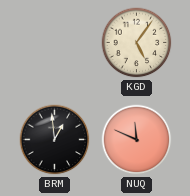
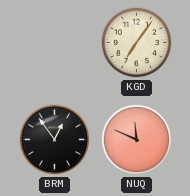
KGD: 5:06 -> 7:06
BRM: 12:59 -> 12:54
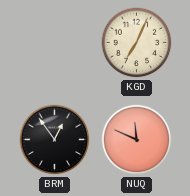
KGD: 7:06 -> 7:04
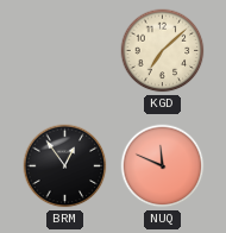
KGD: 7:04 -> 7:08
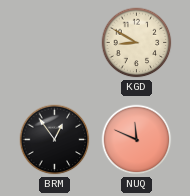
KGD: 7:08 -> 8:50
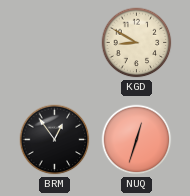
NUQ: 11:49 -> 12:33
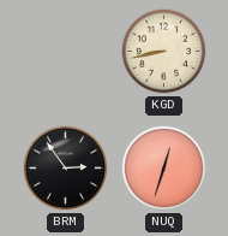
KGD: 8:50 -> 8:43
BRM: 12:54 -> 2:54
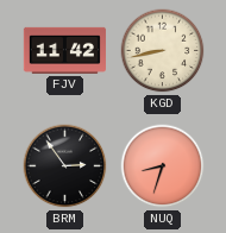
FJV: none -> 11:42
NUQ: 12:33 -> 8:33
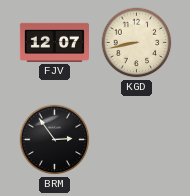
FJV: 11:42 -> 12:07
NUQ: 8:33 -> none
